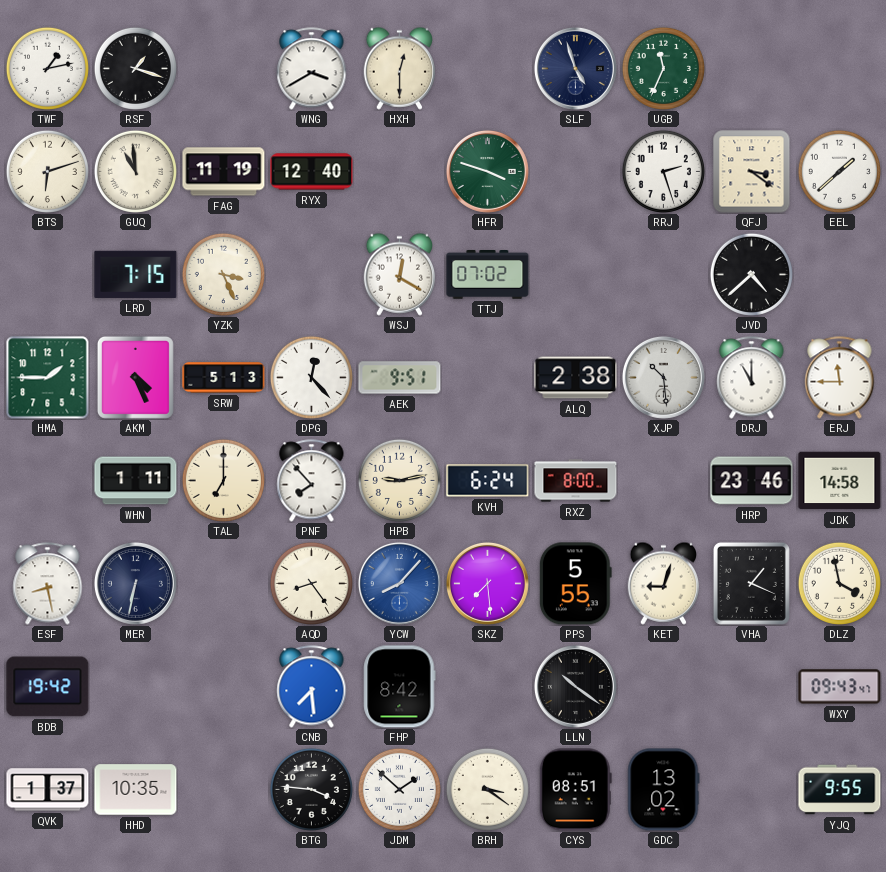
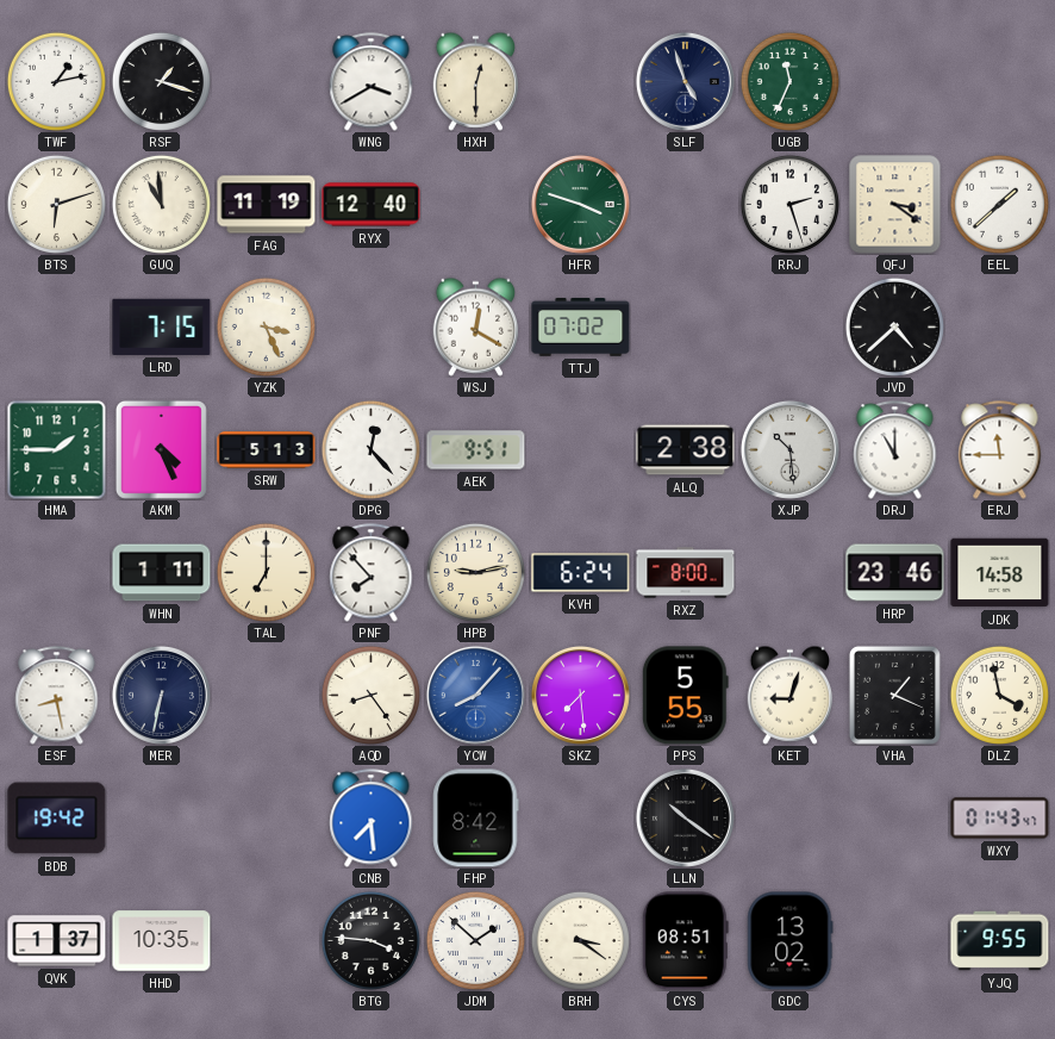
WXY: 09:43 -> 01:43
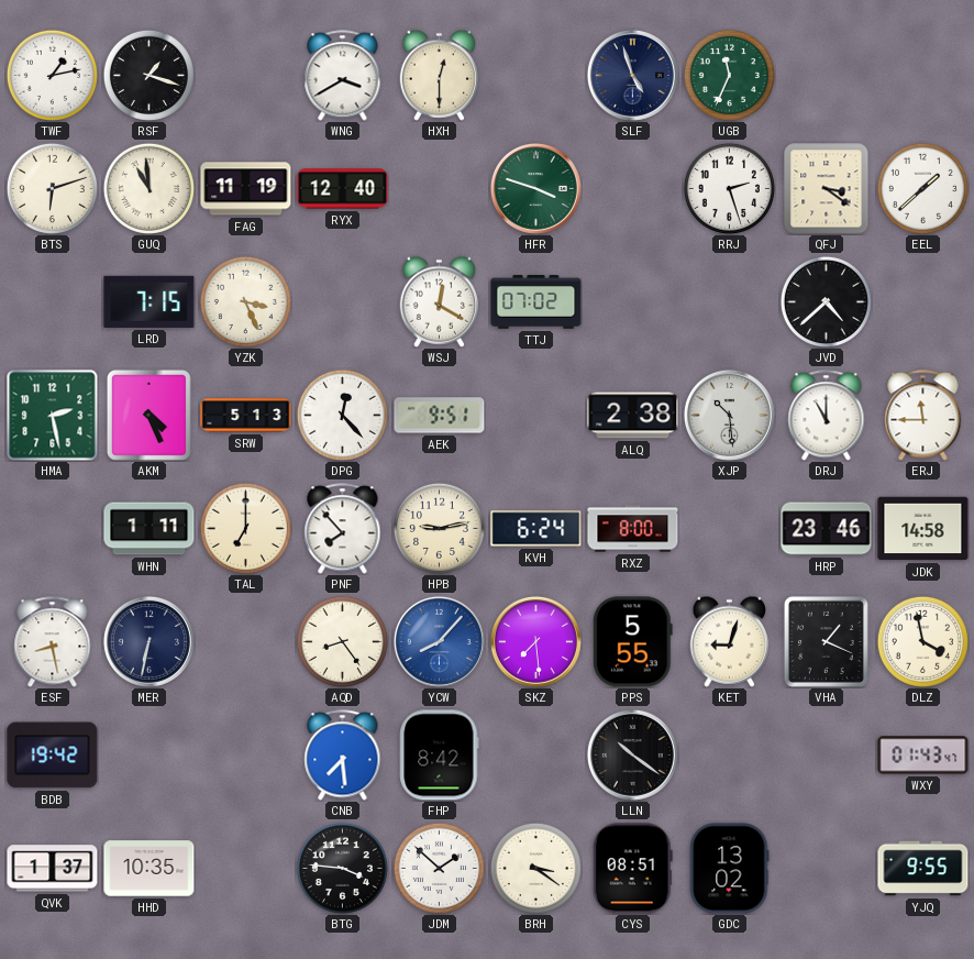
HMA: 1:45 -> 2:28
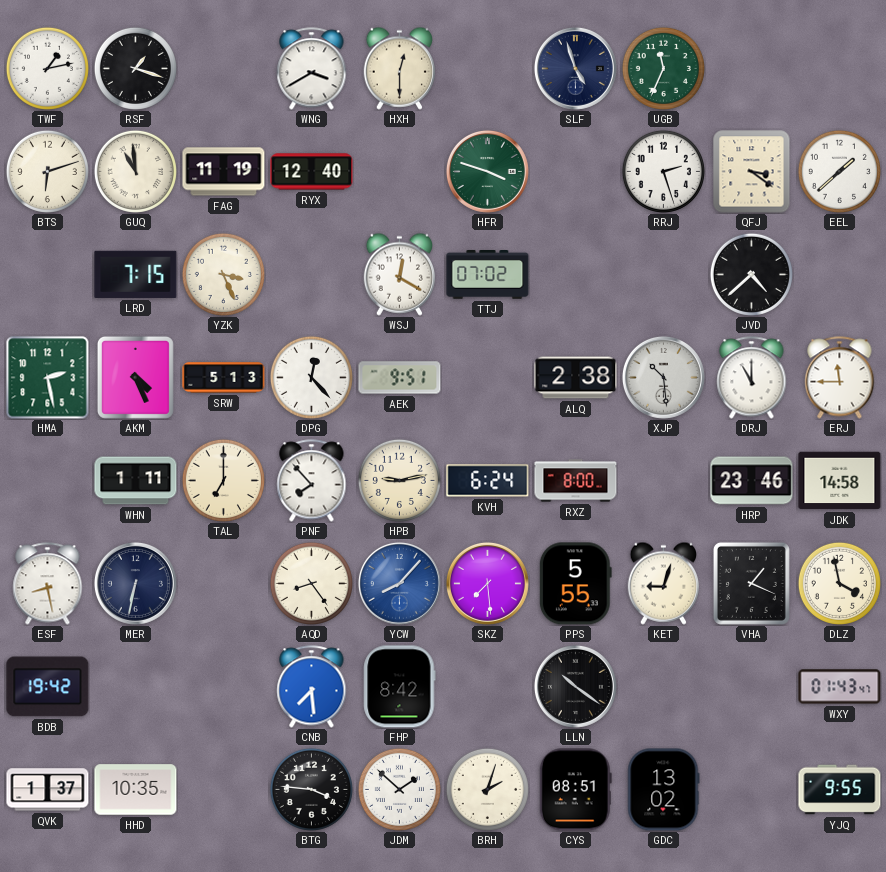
BRH: 3:21 -> 2:03
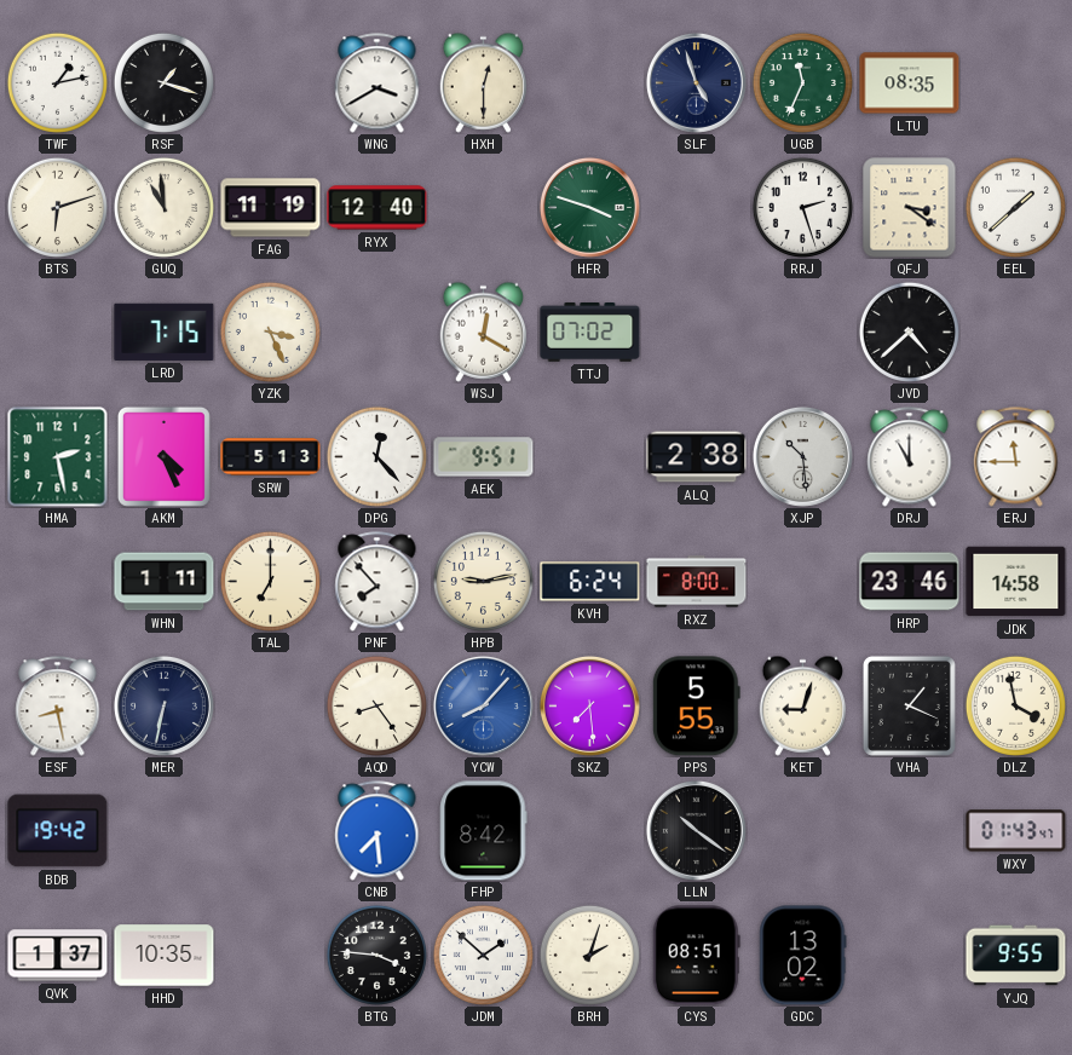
LTU: none -> 08:35
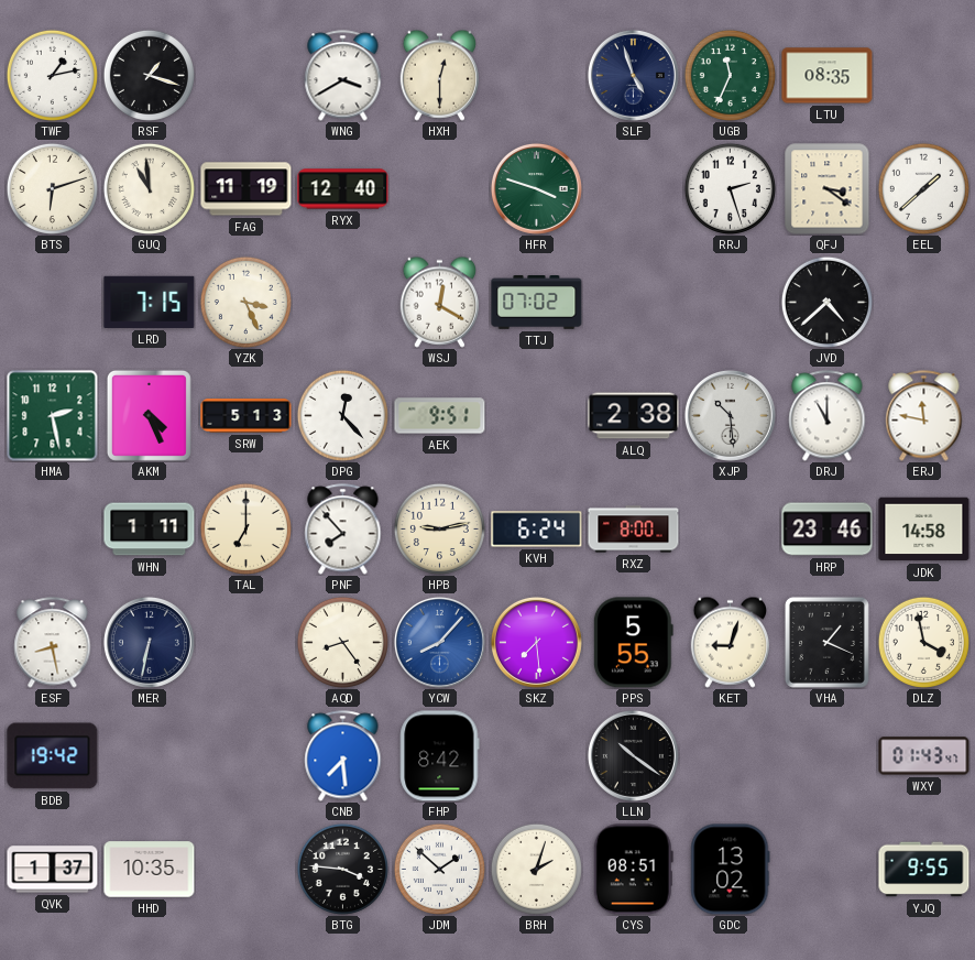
ERJ: 11:45 -> 11:47
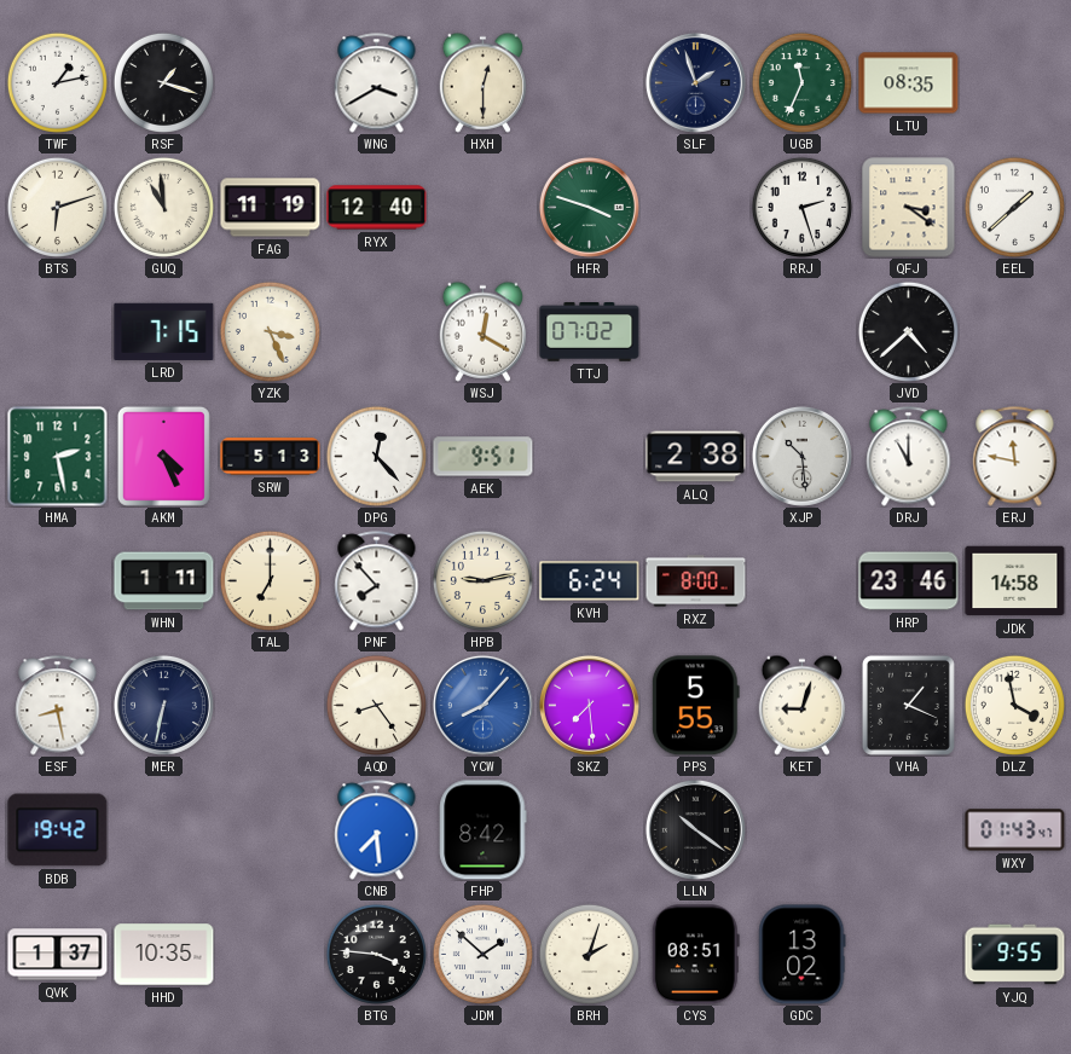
SLF: 4:57 -> 1:57
